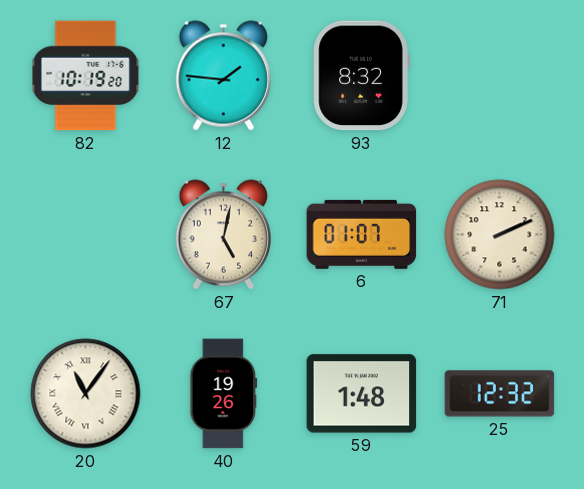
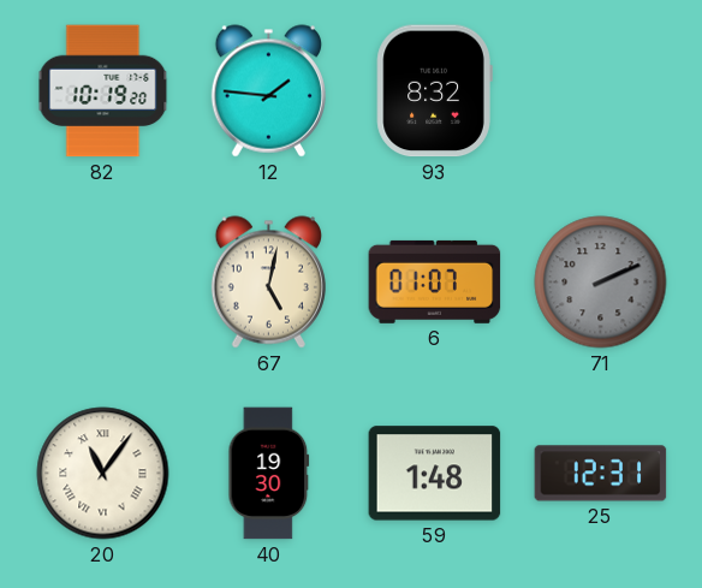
71 dial: cream -> grey
40: 19:26 -> 19:30
25: 12:32 -> 12:31
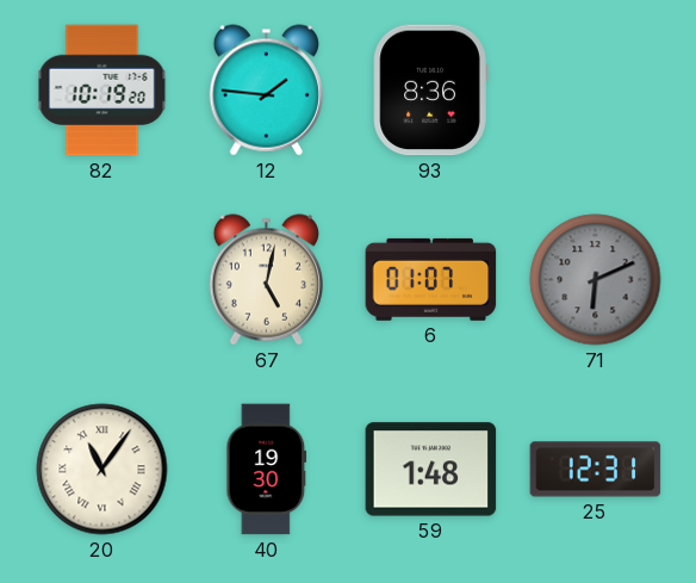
93: 8:32 -> 8:36
71: 2:11 -> 6:11
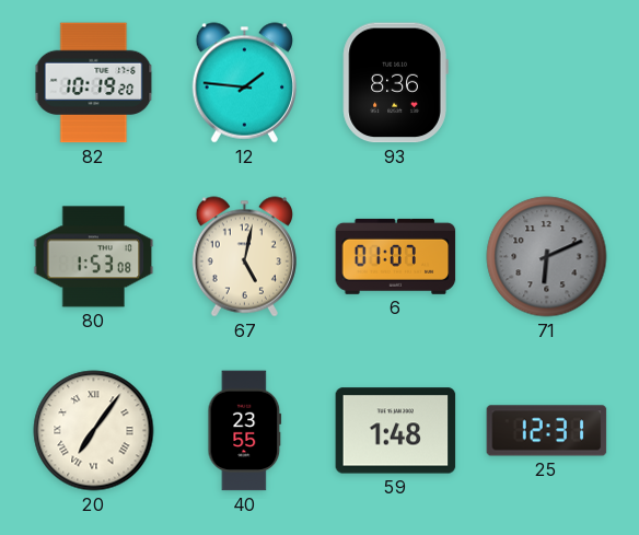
80: none -> 1:53
20: 11:06 -> 7:06
40: 19:30 -> 23:55
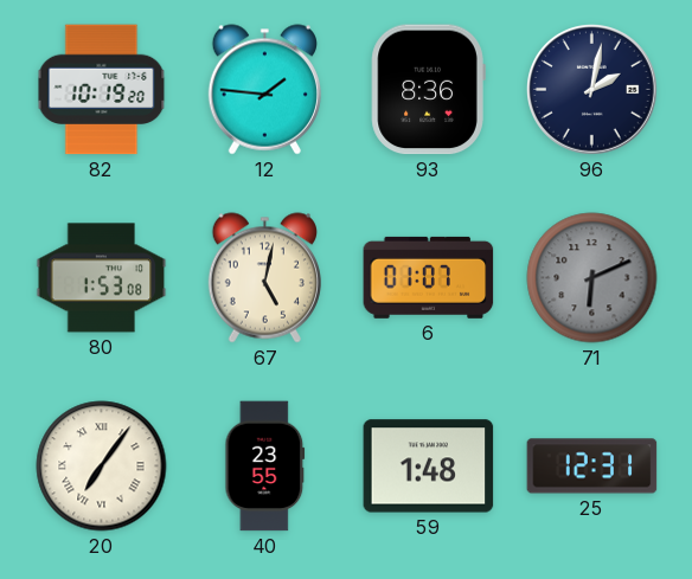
96: none -> 2:02
